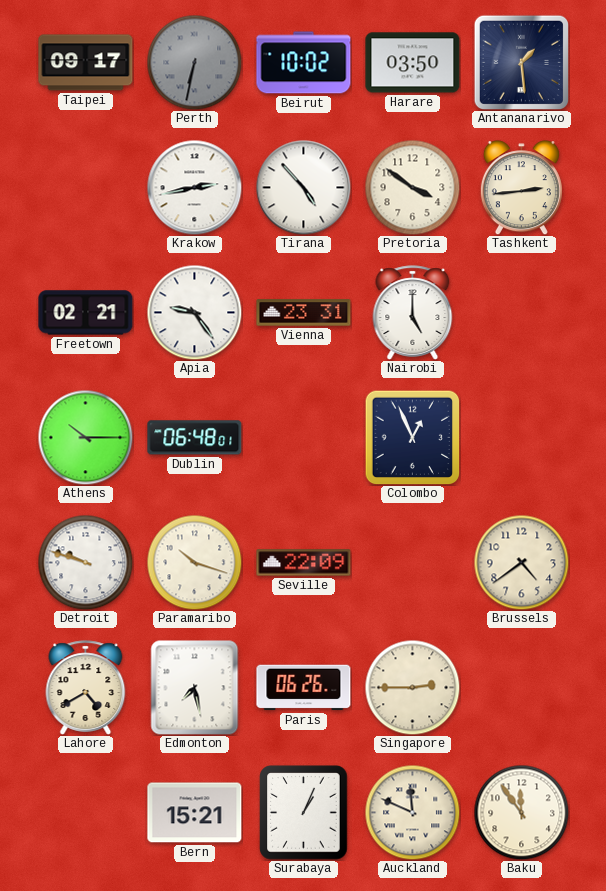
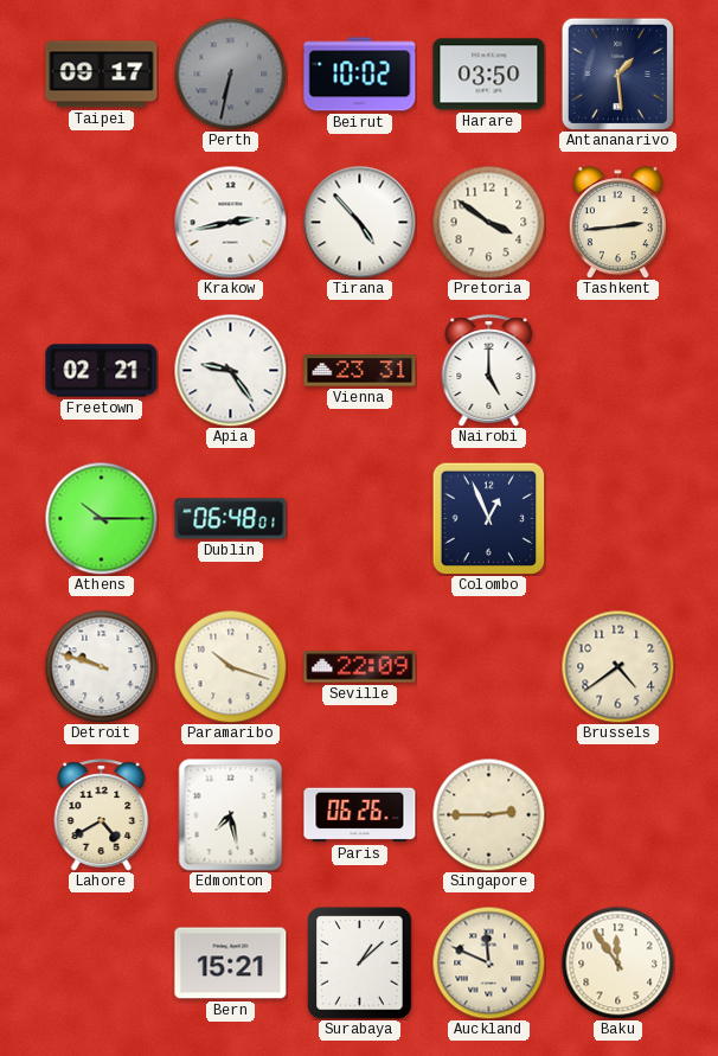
Surabaya: 1:04 -> 1:08
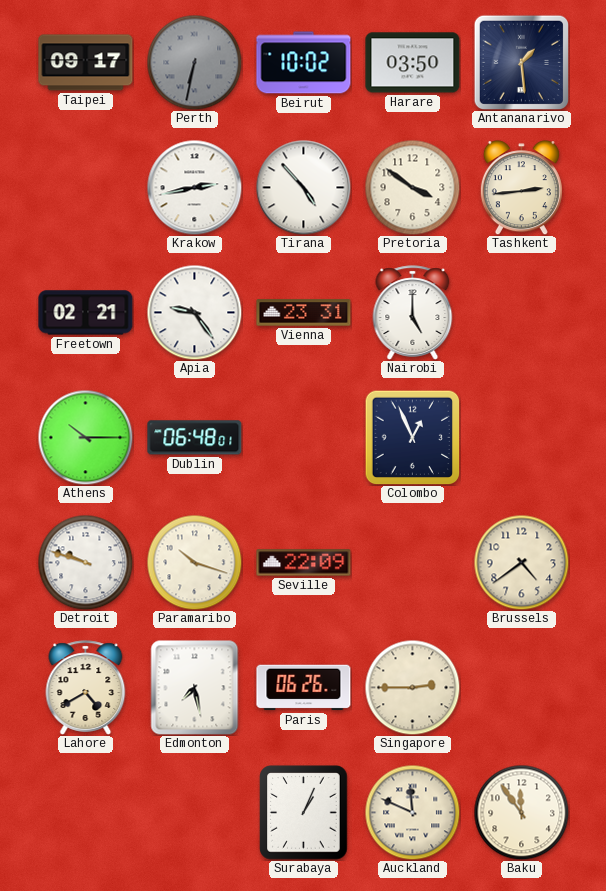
Bern: 15:21 -> none
Surabaya: 1:08 -> 1:04
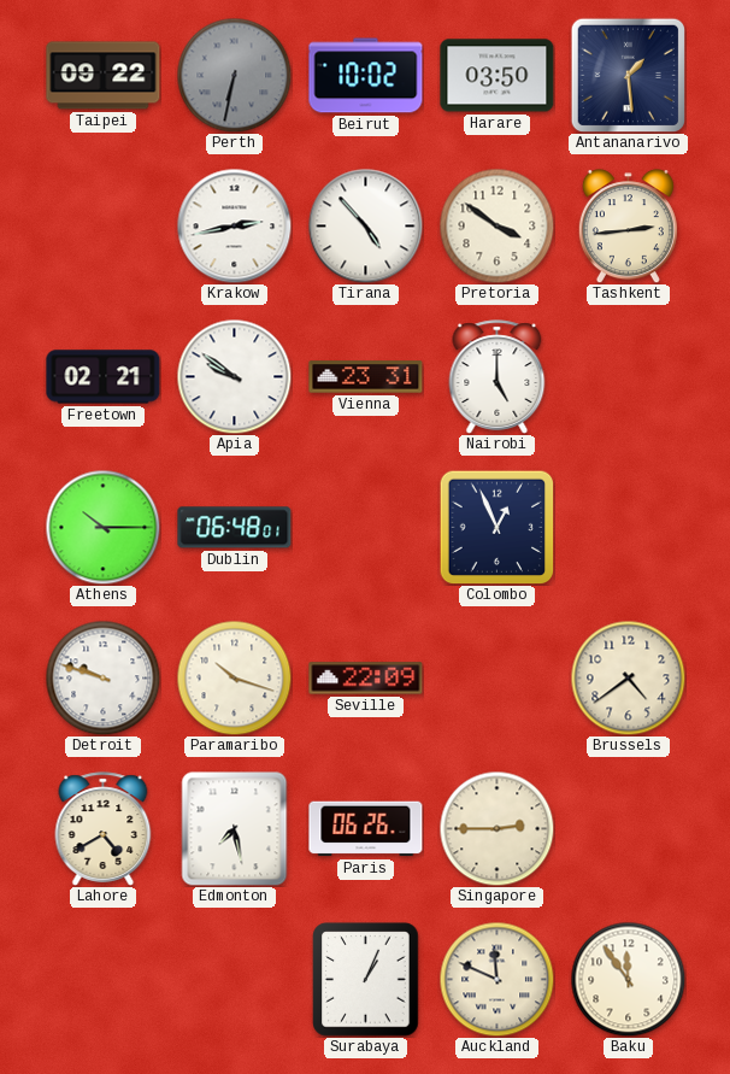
Taipei: 09:17 -> 09:22
Apia: 9:24 -> 9:51
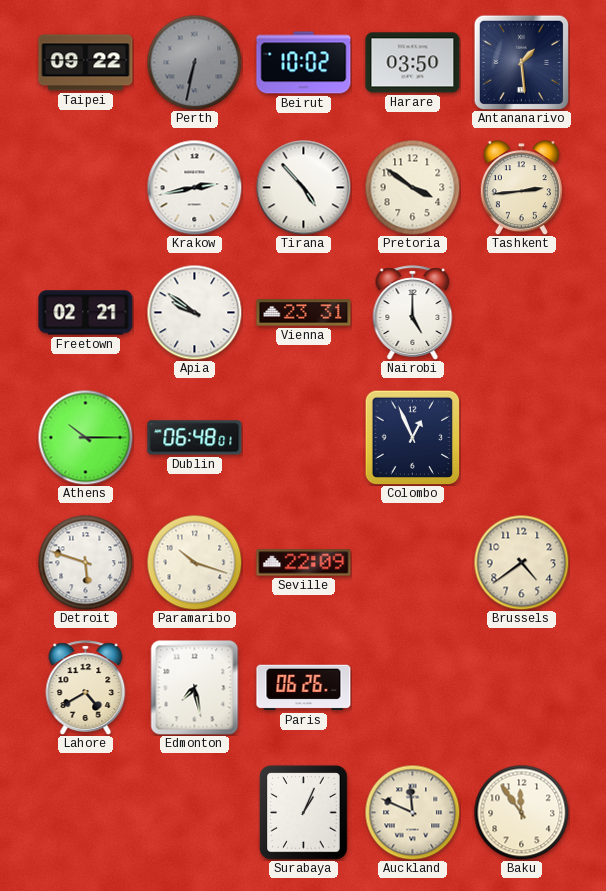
Detroit: 9:48 -> 5:48
Singapore: 2:45 -> none
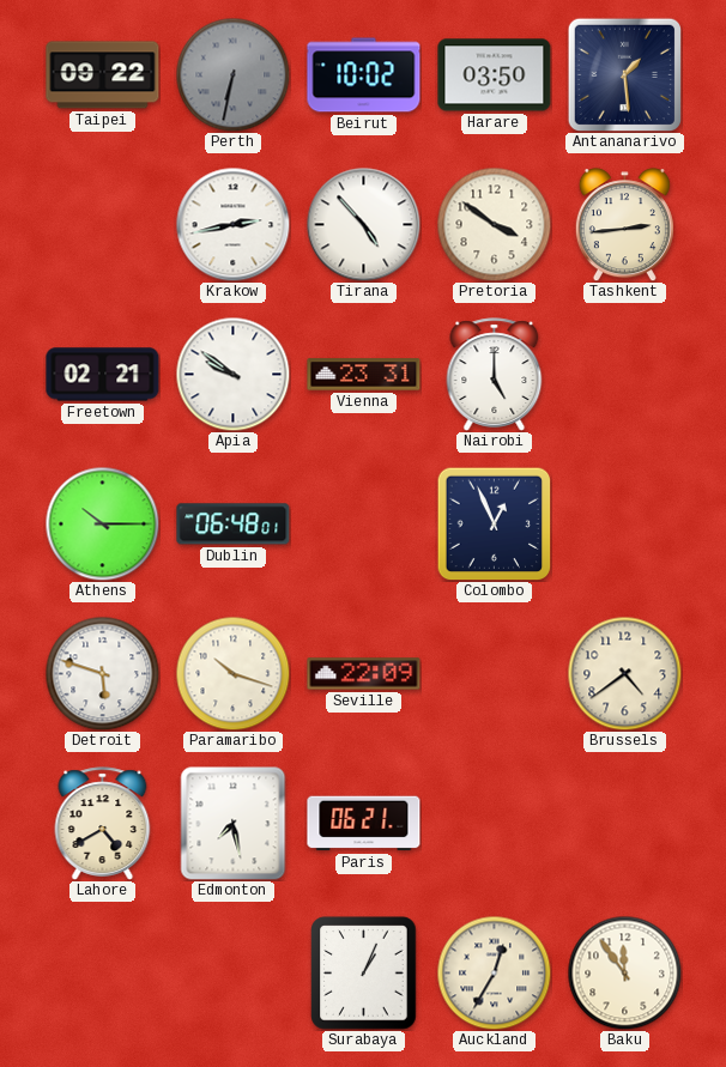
Paris: 06:26 -> 06:21
Auckland: 11:49 -> 12:35
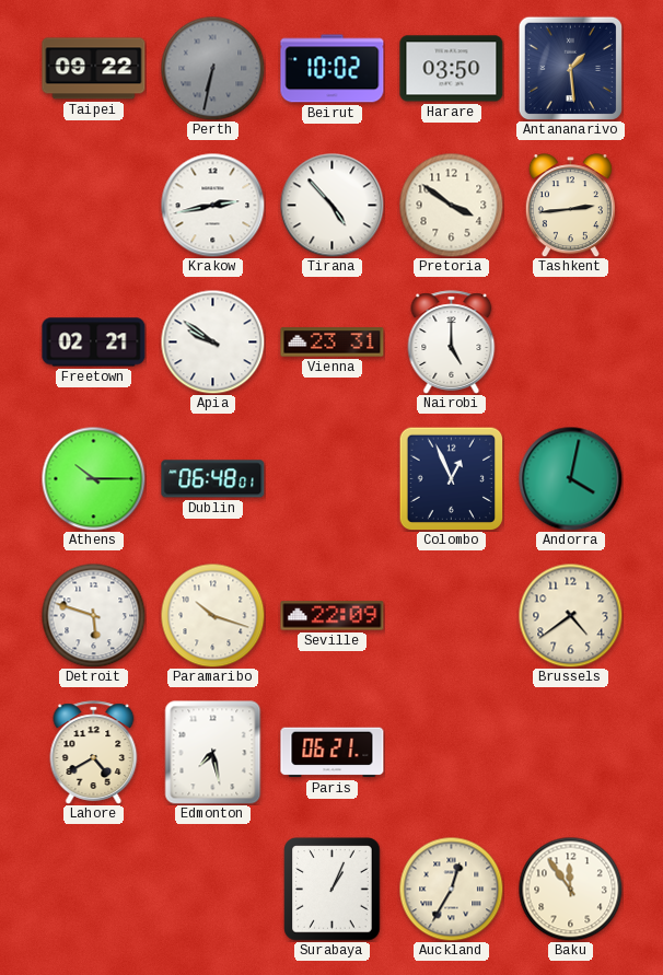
Andorra: none -> 4:02
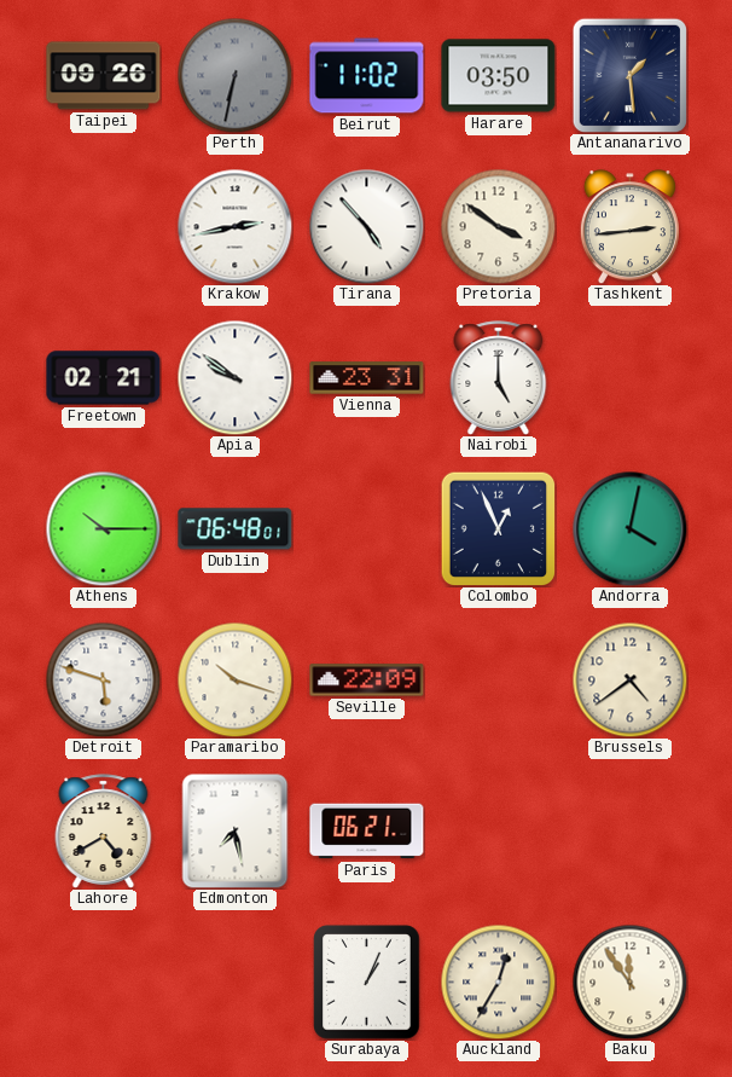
Taipei: 09:22 -> 09:26
Beirut: 10:02 -> 11:02
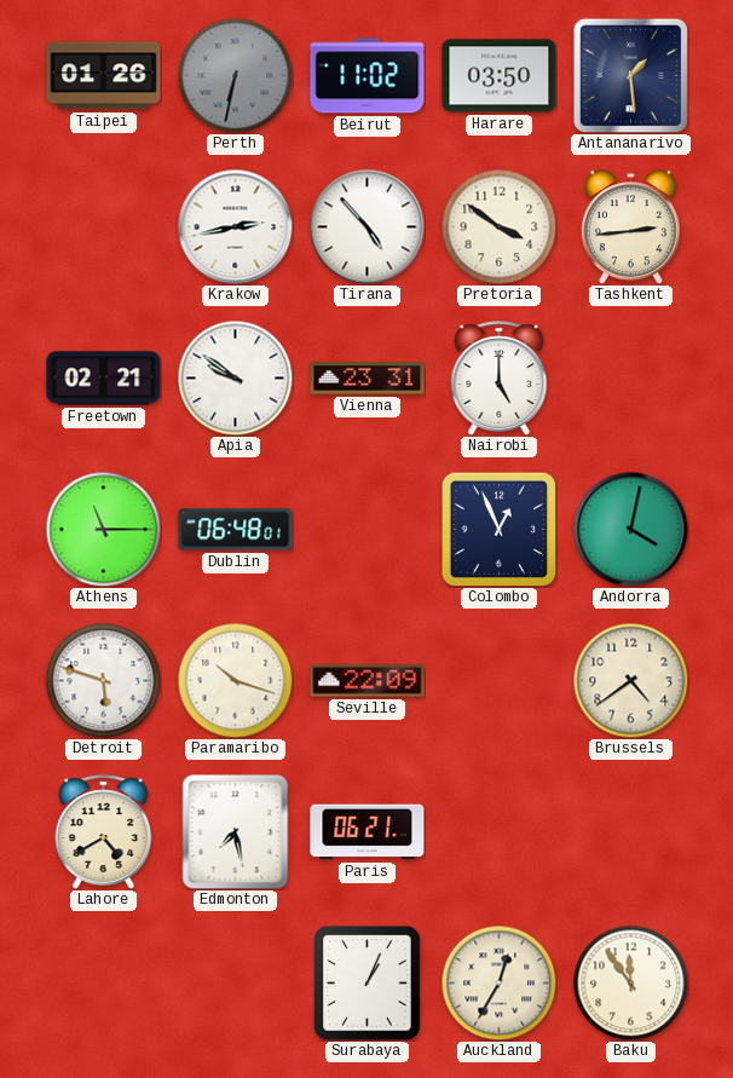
Taipei: 09:26 -> 01:26
Athens: 10:15 -> 11:15
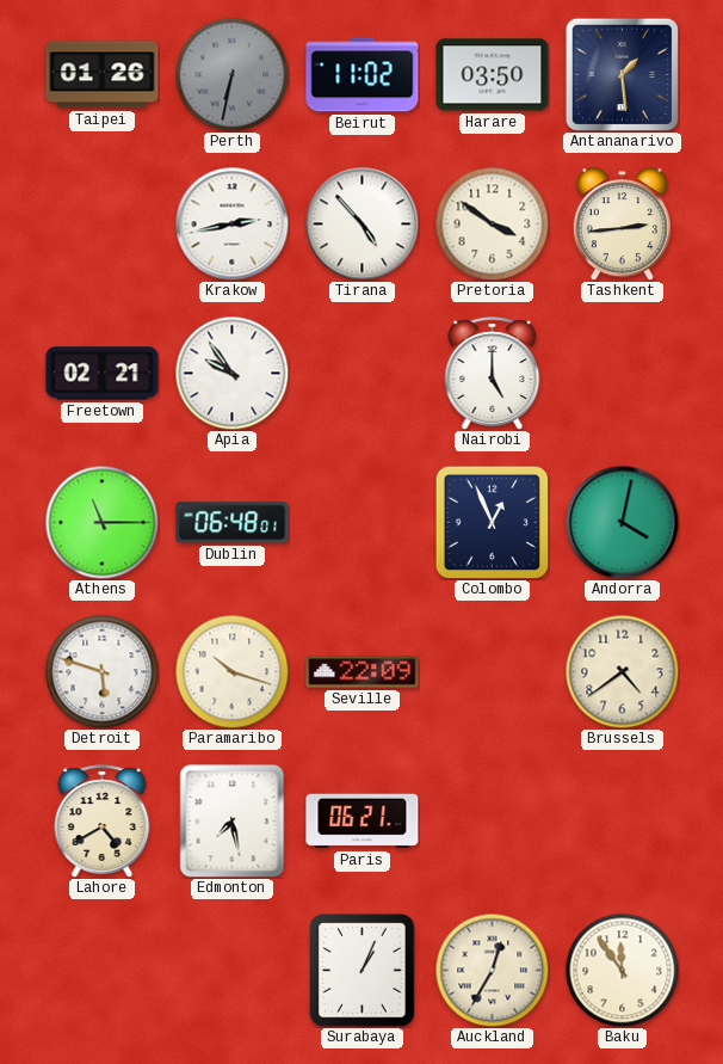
Apia: 9:51 -> 9:54
Vienna: 23:31 -> none
